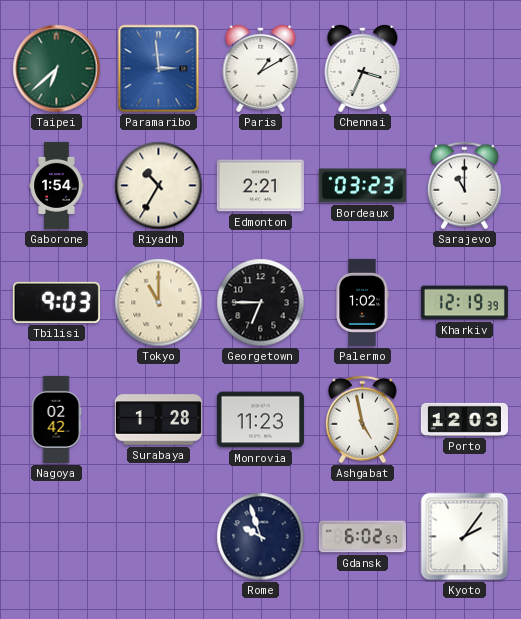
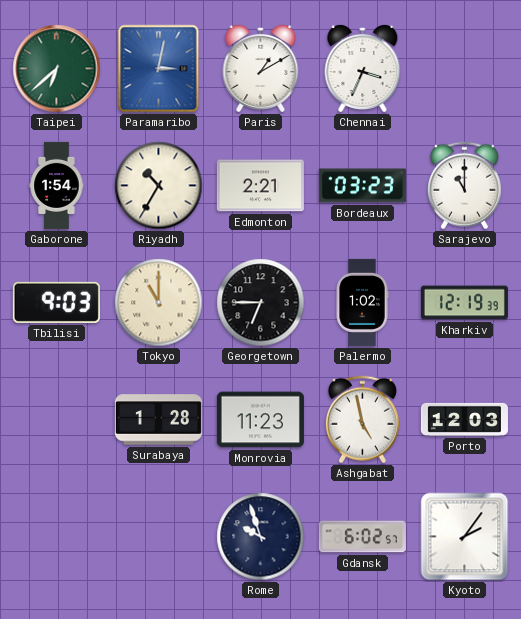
Paramaribo: 2:59 -> 3:02
Nagoya: 02:42 -> none
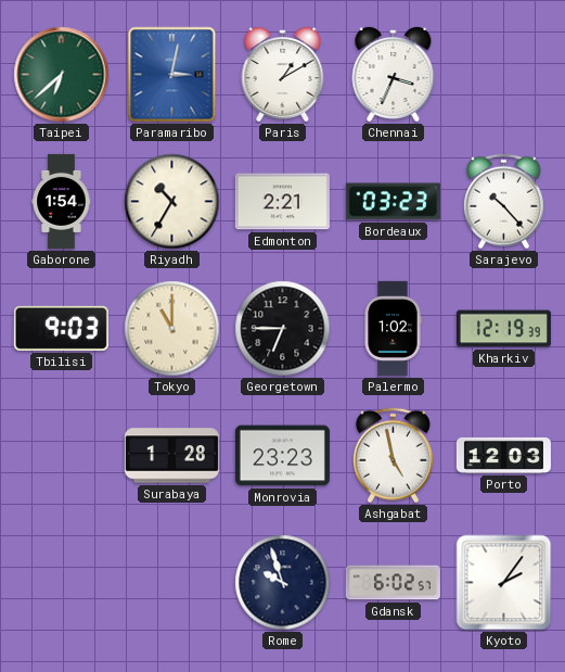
Sarajevo: 11:00 -> 10:23
Monrovia: 11:23 -> 23:23
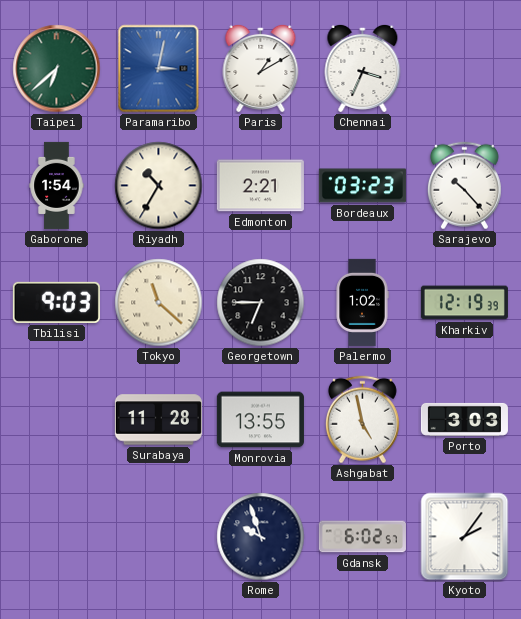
Tokyo: 11:00 -> 11:22
Surabaya: 1:28 -> 11:28
Monrovia: 23:23 -> 13:55
Porto: 12:03 -> 3:03
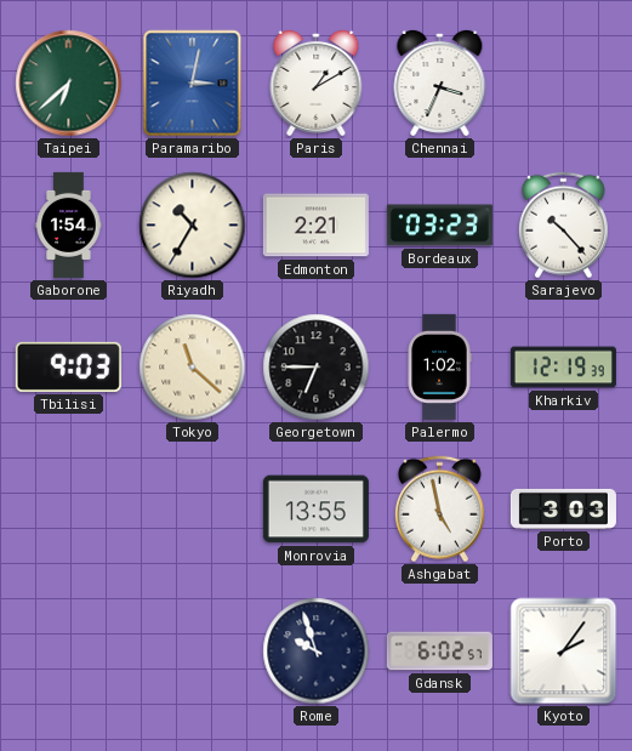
Surabaya: 11:28 -> none
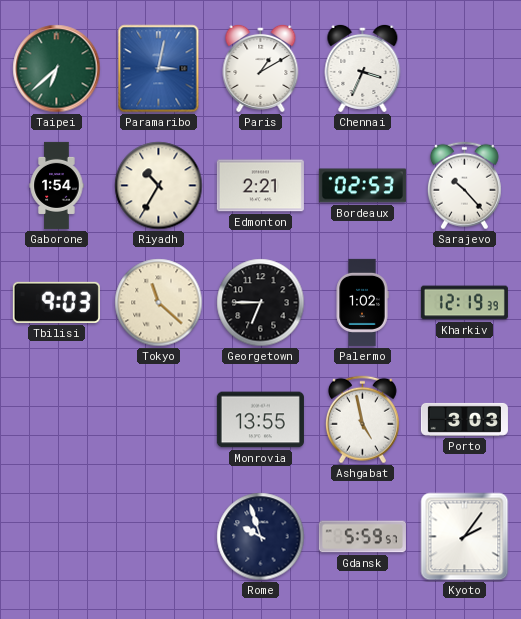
Bordeaux: 03:23 -> 02:53
Gdansk: 6:02 -> 5:59
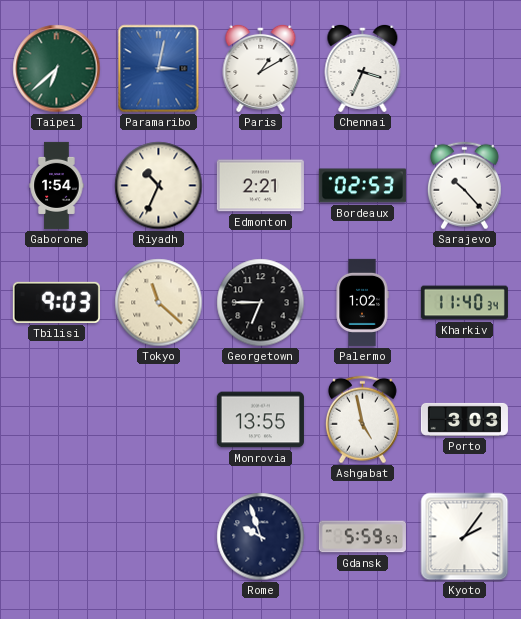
Riyadh: 10:35 -> 10:34
Kharkiv: 12:19 -> 11:40
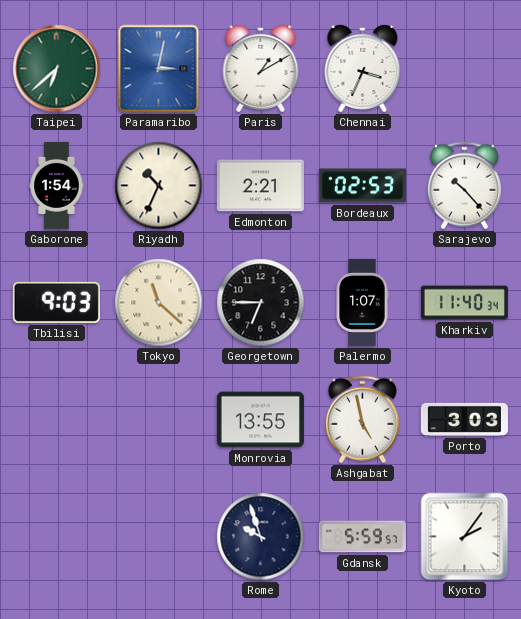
Palermo: 1:02 -> 1:07
